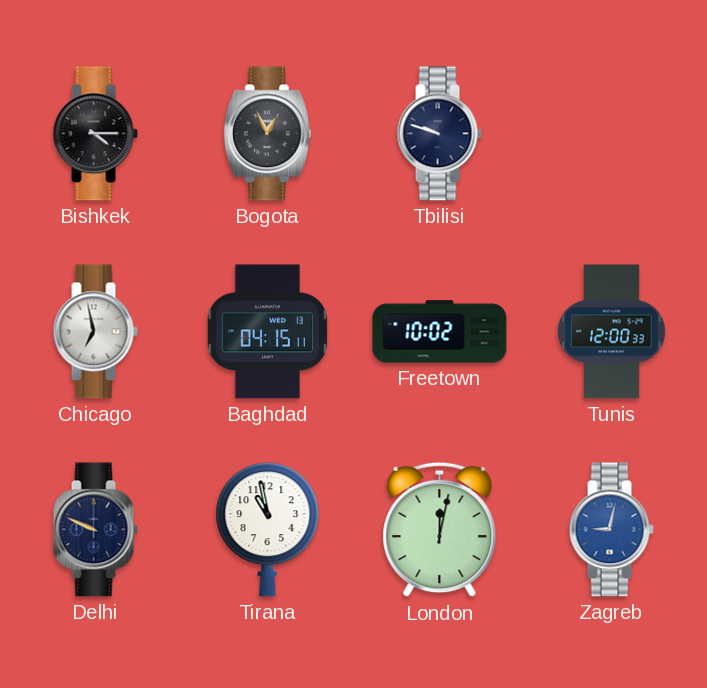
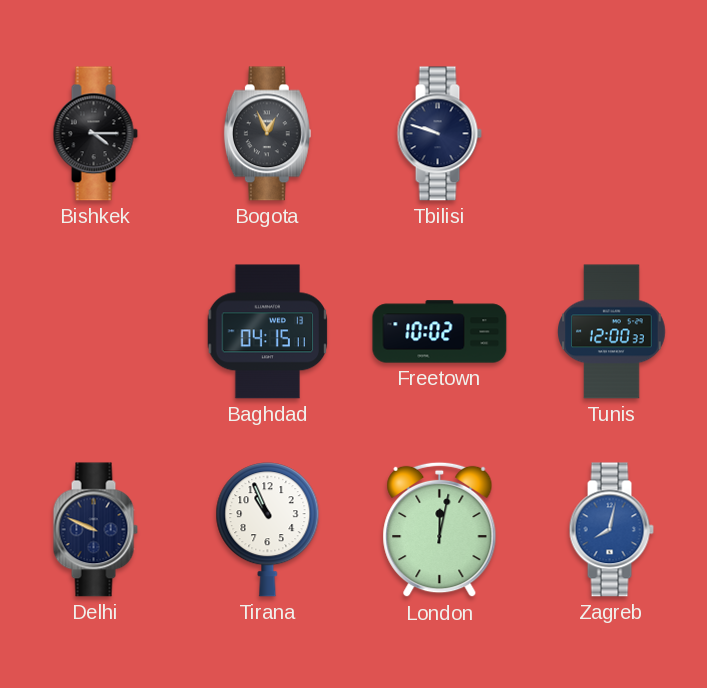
Chicago: 6:58 -> none
Tirana: 10:58 -> 10:56
Zagreb: 9:02 -> 8:02
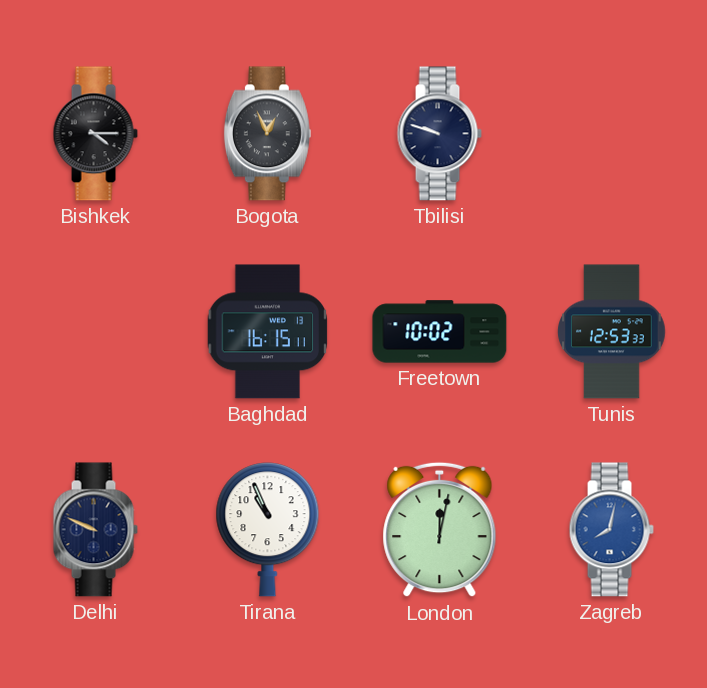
Baghdad: 04:15 -> 16:15
Tunis: 12:00 -> 12:53
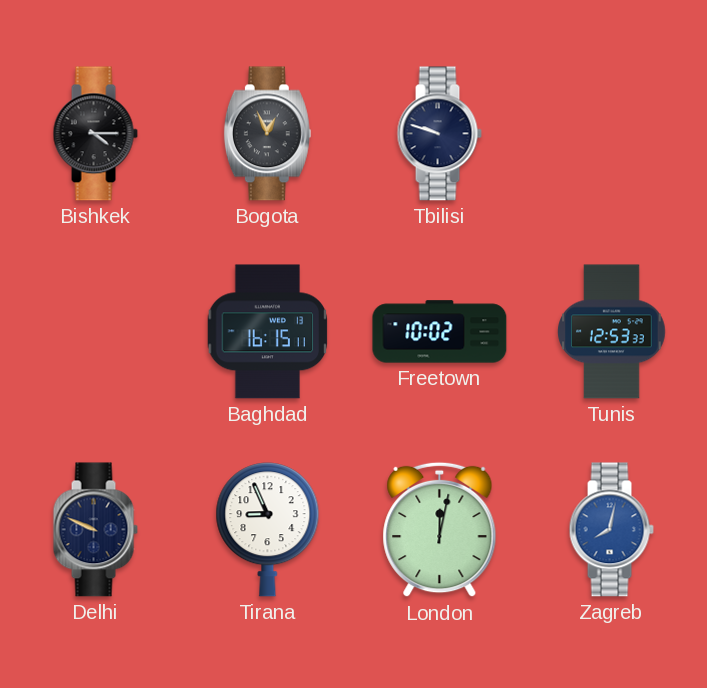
Tirana: 10:56 -> 8:56
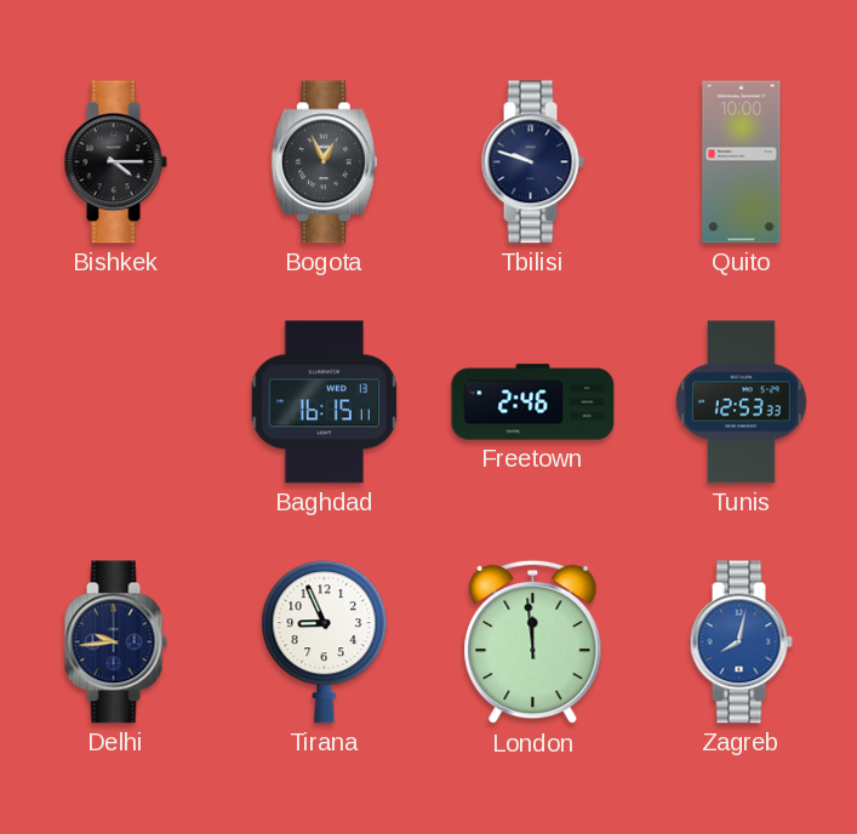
Quito: none -> 10:00
Freetown: 10:02 -> 2:46
Delhi: 9:49 -> 9:44
London: 12:02 -> 11:59
